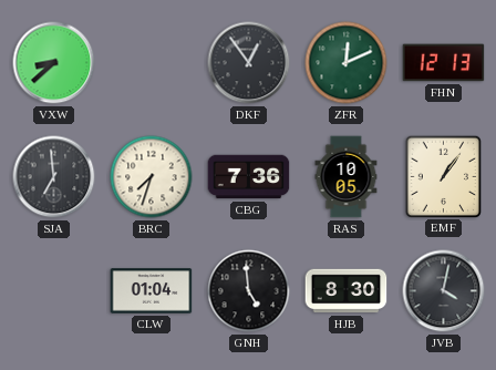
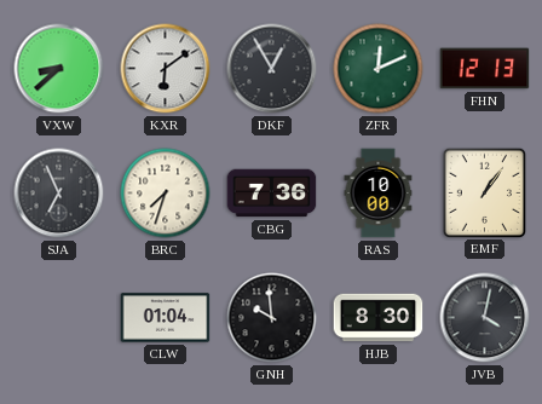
KXR: none -> 6:09
DKF: 12:54 -> 12:55
SJA: 6:59 -> 6:56
RAS: 10:05 -> 10:00
GNH: 4:59 -> 9:59
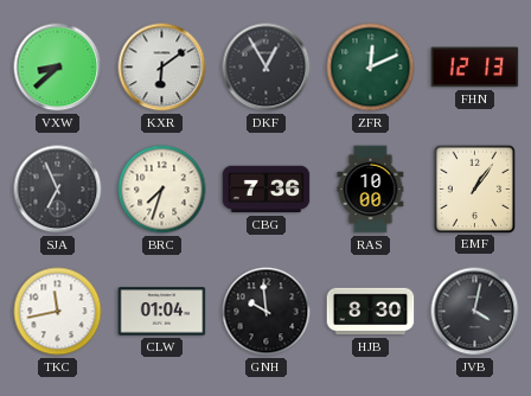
TKC: none -> 11:43
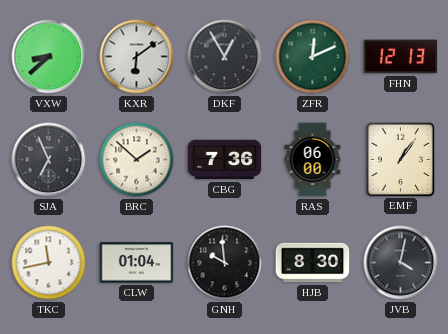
BRC: 7:33 -> 1:52
RAS: 10:00 -> 06:00
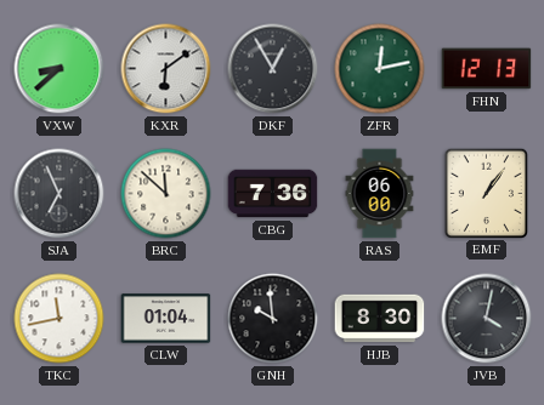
ZFR: 12:11 -> 12:13
BRC: 1:52 -> 11:52
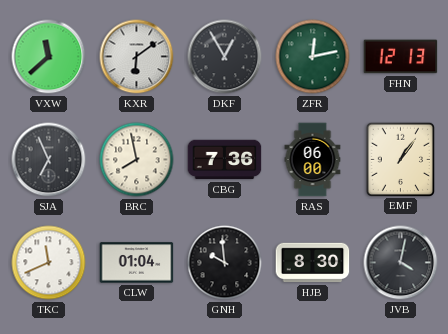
VXW: 8:38 -> 11:38
BRC: 11:52 -> 7:58
TKC: 11:43 -> 11:41
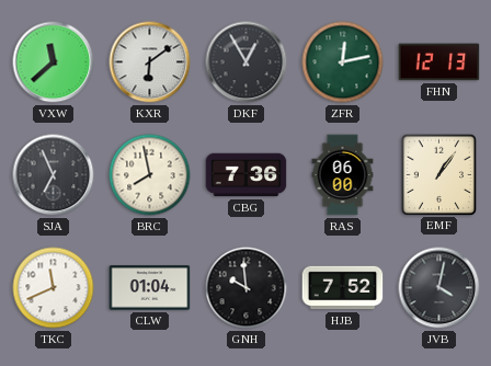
HJB: 8:30 -> 7:52
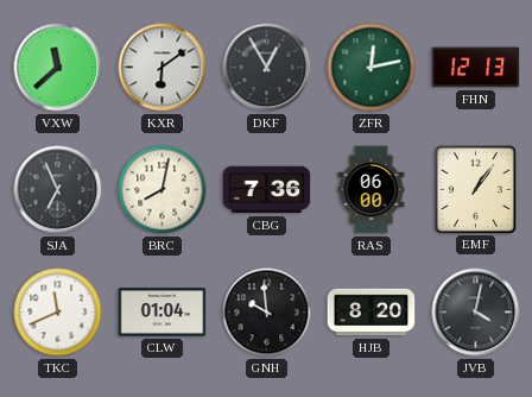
BRC: 7:58 -> 8:02
HJB: 7:52 -> 8:20
